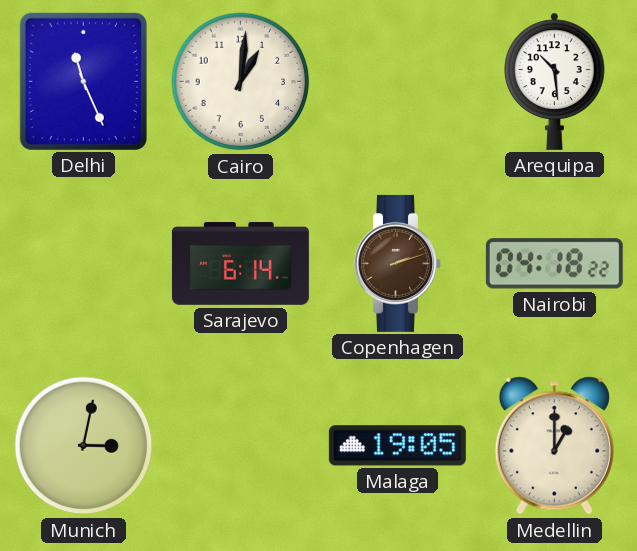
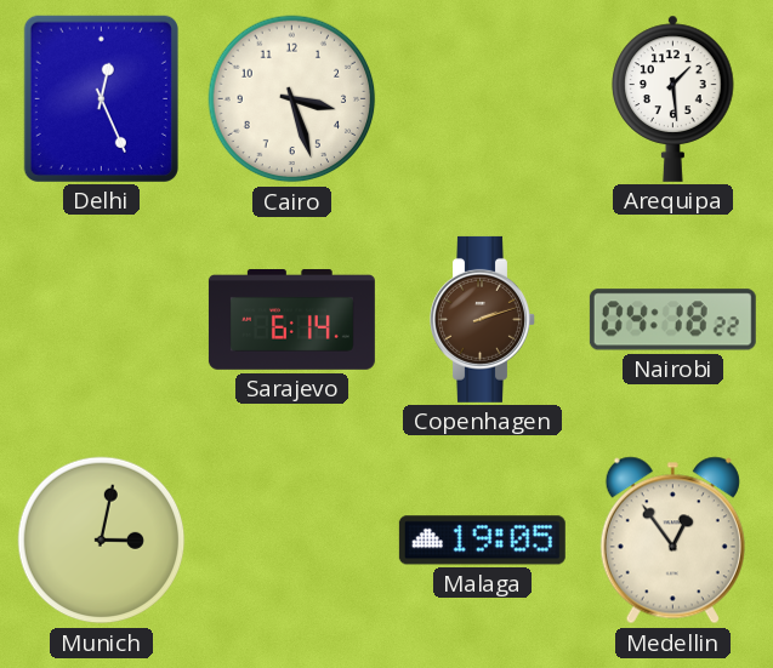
Delhi: 11:26 -> 12:26
Cairo: 1:01 -> 3:27
Arequipa: 10:29 -> 1:29
Medellin: 1:00 -> 12:54
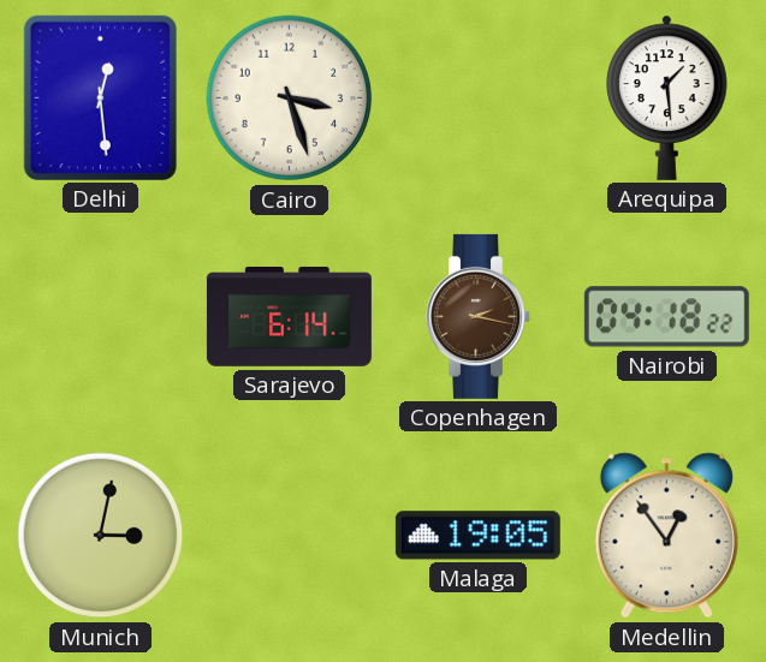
Delhi: 12:26 -> 12:29
Copenhagen: 2:12 -> 2:17
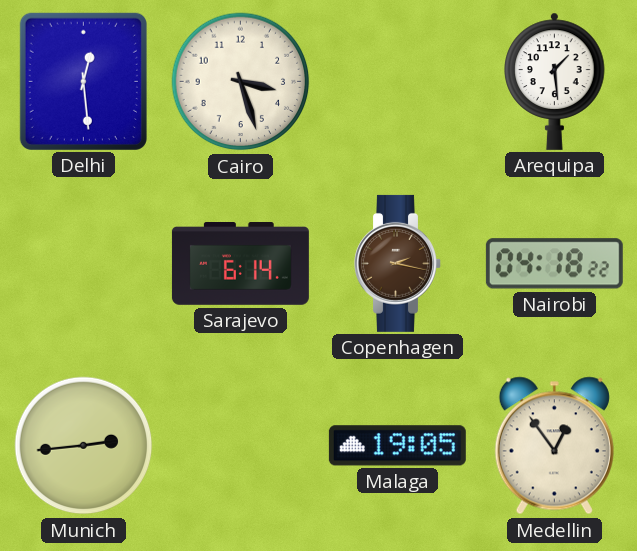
Munich: 3:02 -> 2:44
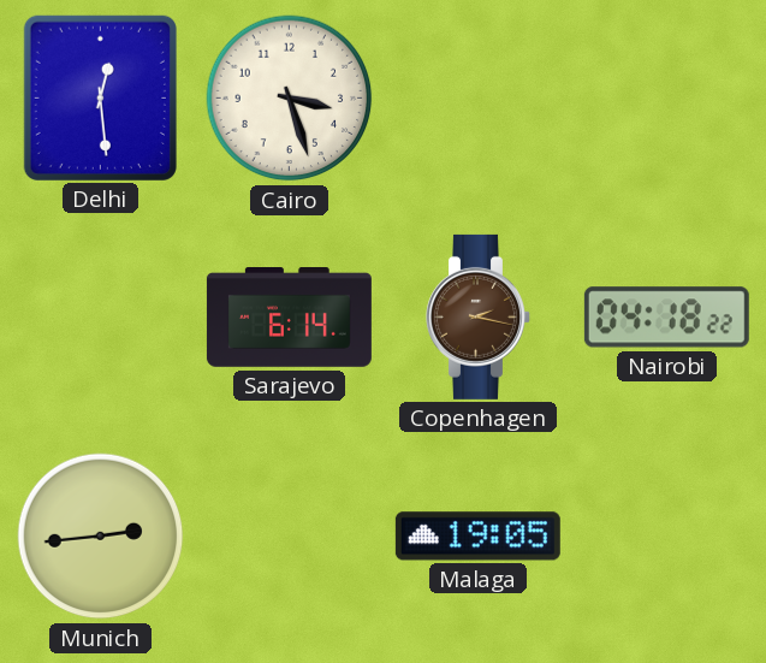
Arequipa: 1:29 -> none
Medellin: 12:54 -> none
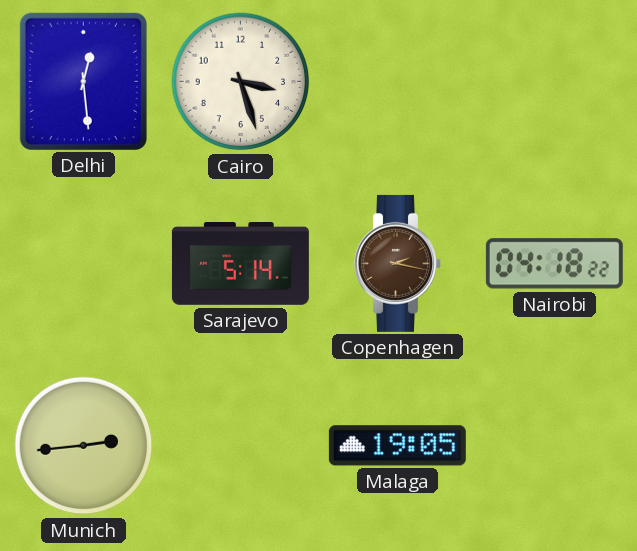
Sarajevo: 6:14 -> 5:14
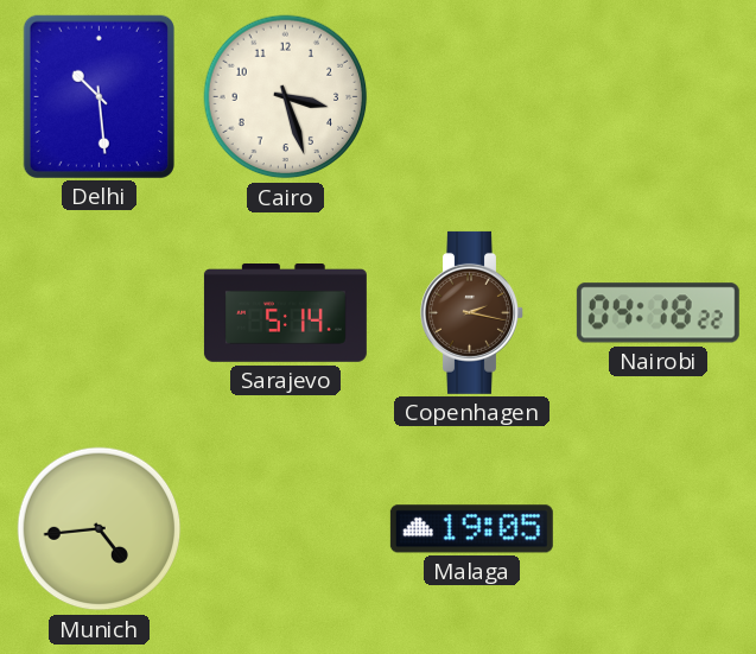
Delhi: 12:29 -> 10:29
Munich: 2:44 -> 4:44
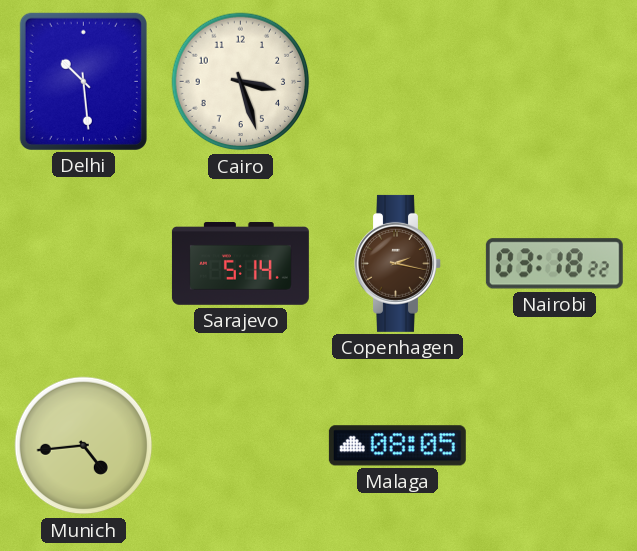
Nairobi: 04:18 -> 03:18
Malaga: 19:05 -> 08:05
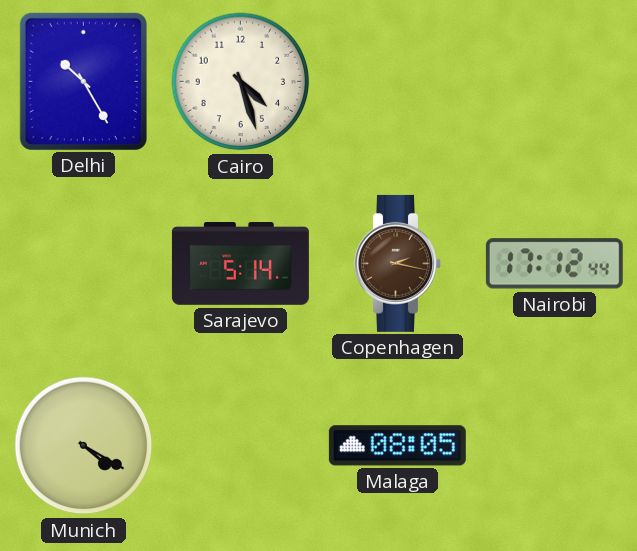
Delhi: 10:29 -> 10:25
Cairo: 3:27 -> 4:27
Nairobi: 03:18 -> 17:12
Munich: 4:44 -> 4:20
